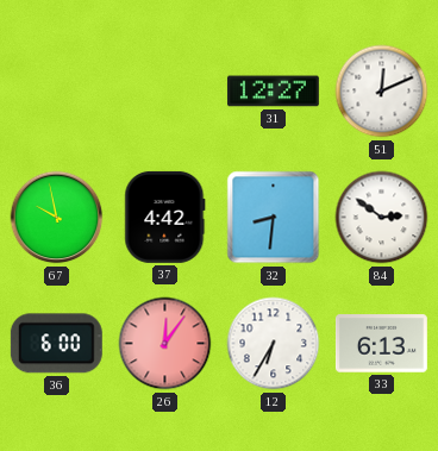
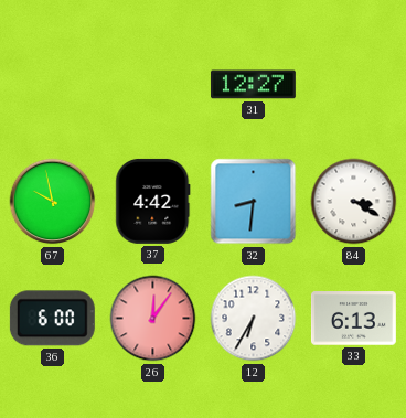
51: 12:11 -> none
84: 2:51 -> 3:20
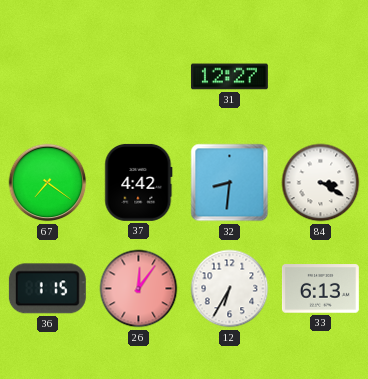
67: 9:58 -> 7:21
36: 6:00 -> 1:15
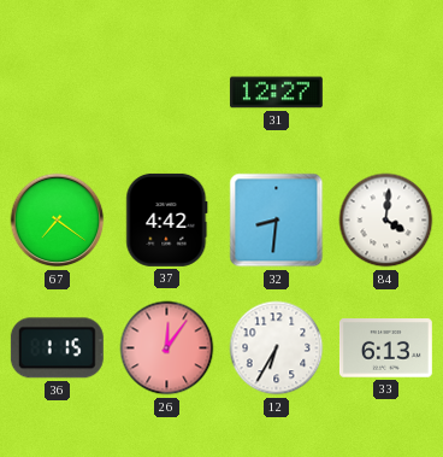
84: 3:20 -> 4:01
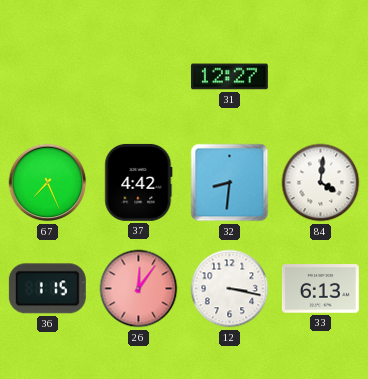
67: 7:21 -> 7:26
12: 6:35 -> 3:17
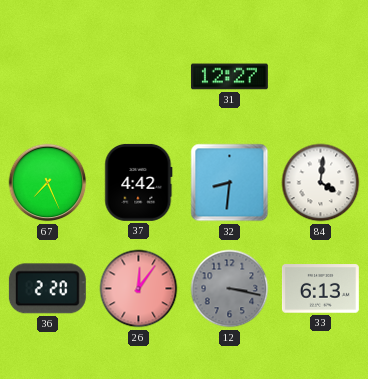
36: 1:15 -> 2:20
12 dial: white -> grey
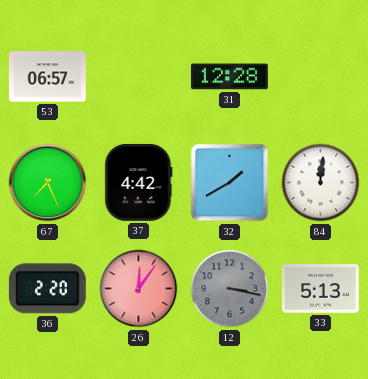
53: none -> 06:57
31: 12:27 -> 12:28
32: 8:31 -> 1:40
84: 4:01 -> 12:01
33: 6:13 -> 5:13
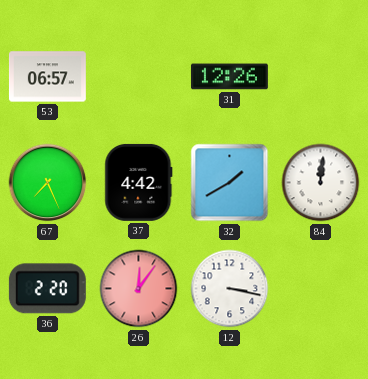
31: 12:28 -> 12:26
12 dial: grey -> white
33: 5:13 -> none
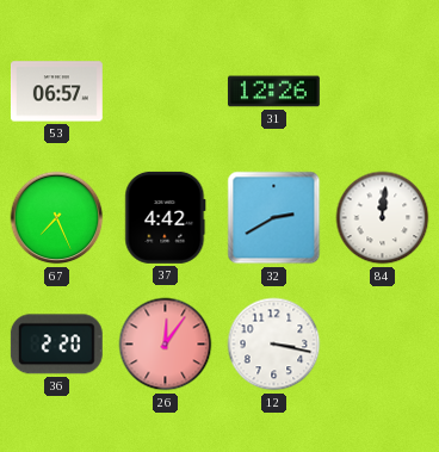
32: 1:40 -> 2:40
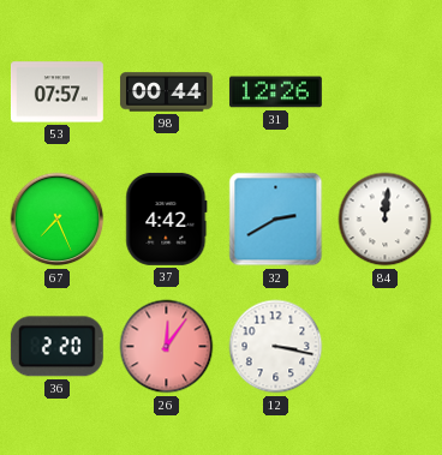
53: 06:57 -> 07:57
98: none -> 00:44
